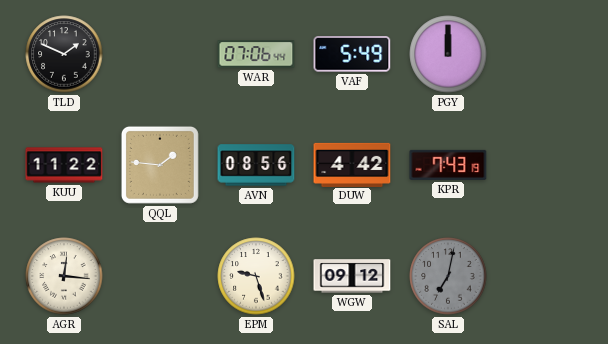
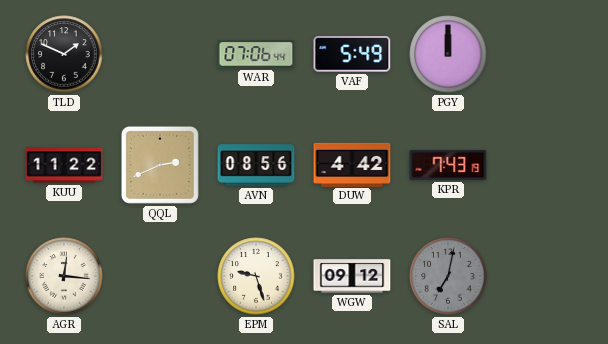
QQL: 1:46 -> 2:41
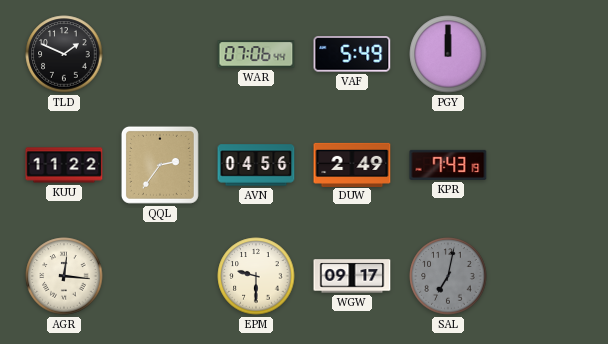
QQL: 2:41 -> 2:36
AVN: 08:56 -> 04:56
DUW: 4:42 -> 2:49
EPM: 9:27 -> 9:30
WGW: 09:12 -> 09:17
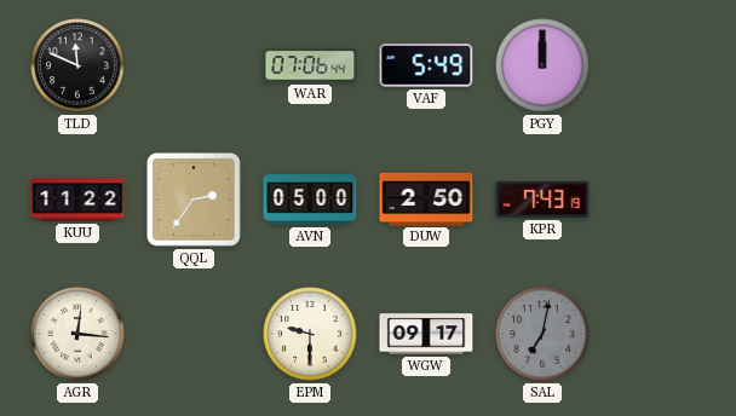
TLD: 1:49 -> 11:49
AVN: 04:56 -> 05:00
DUW: 2:49 -> 2:50
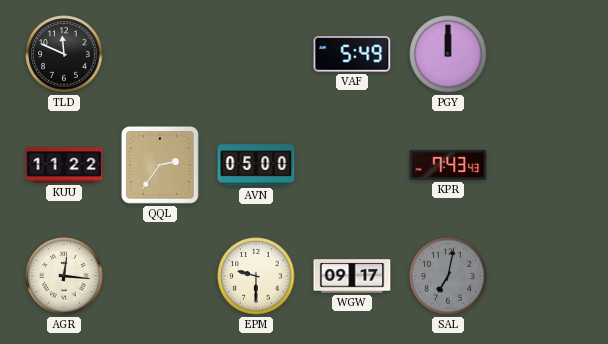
WAR: 07:06 -> none
DUW: 2:50 -> none
KPR: 7:43:19 -> 7:43:43
